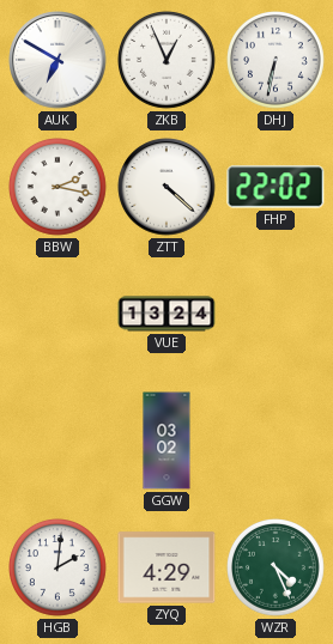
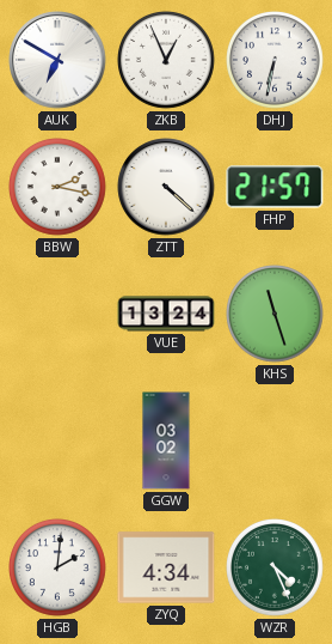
FHP: 22:02 -> 21:57
KHS: none -> 11:27
ZYQ: 4:29 -> 4:34
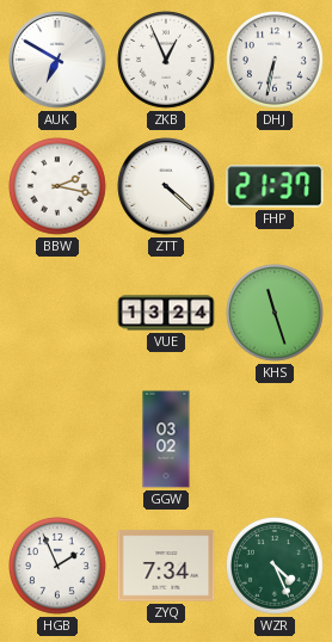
FHP: 21:57 -> 21:37
HGB: 2:01 -> 1:56
ZYQ: 4:34 -> 7:34
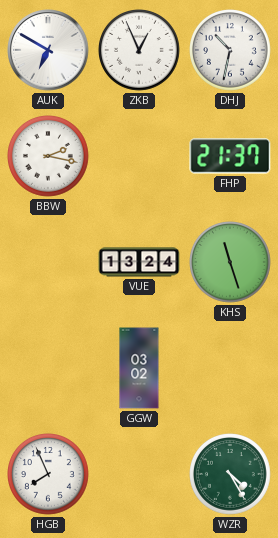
DHJ: 6:32 -> 10:32
ZTT: 4:22 -> none
HGB: 1:56 -> 7:56
ZYQ: 7:34 -> none
WZR: 4:26 -> 4:25
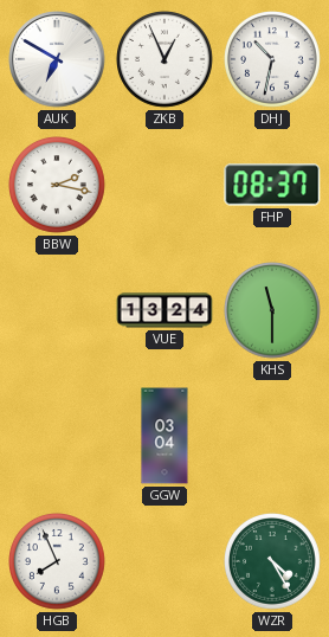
FHP: 21:37 -> 08:37
KHS: 11:27 -> 11:30
GGW: 03:02 -> 03:04
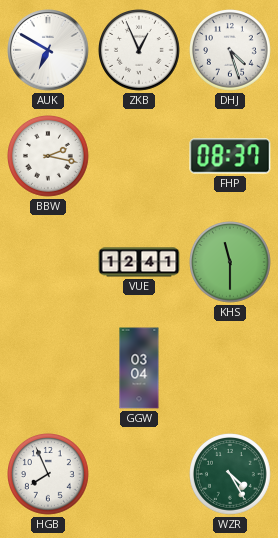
DHJ: 10:32 -> 4:27
VUE: 13:24 -> 12:41
